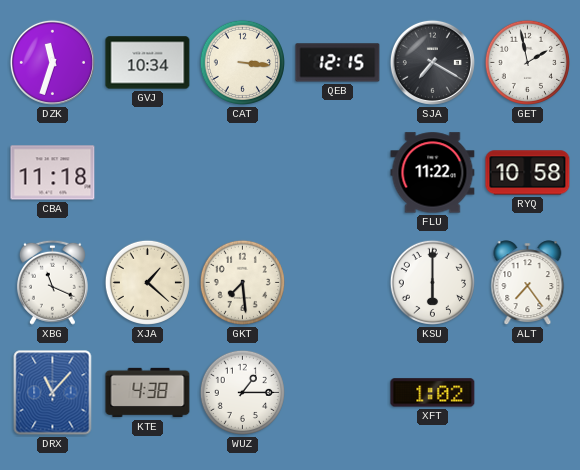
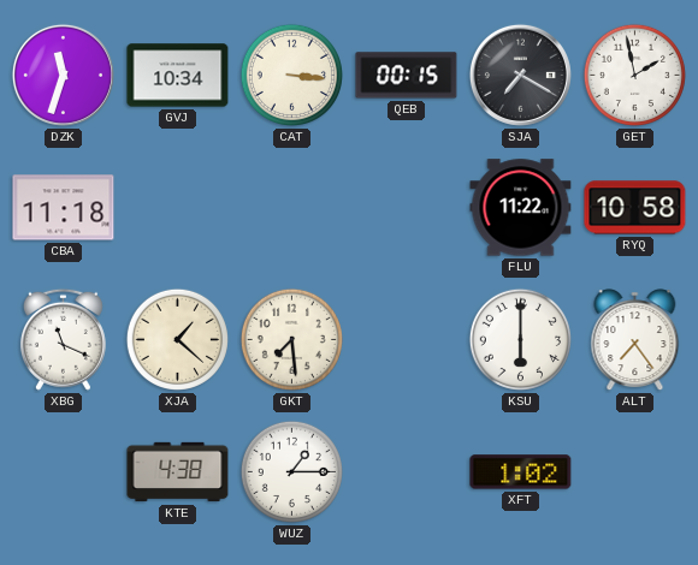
QEB: 12:15 -> 00:15
DRX: 11:07 -> none
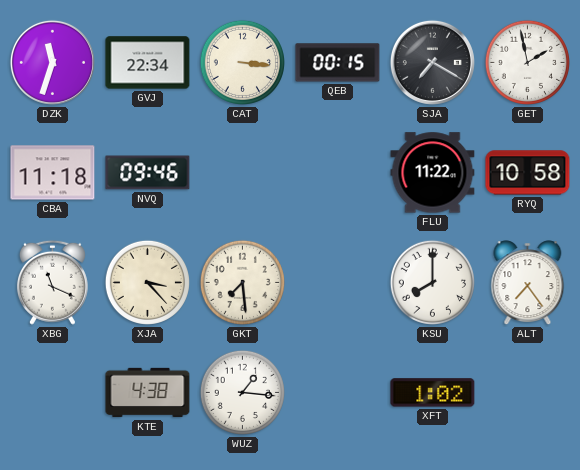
GVJ: 10:34 -> 22:34
NVQ: none -> 09:46
XJA: 1:22 -> 3:23
KSU: 6:00 -> 8:00
WUZ: 1:15 -> 1:16
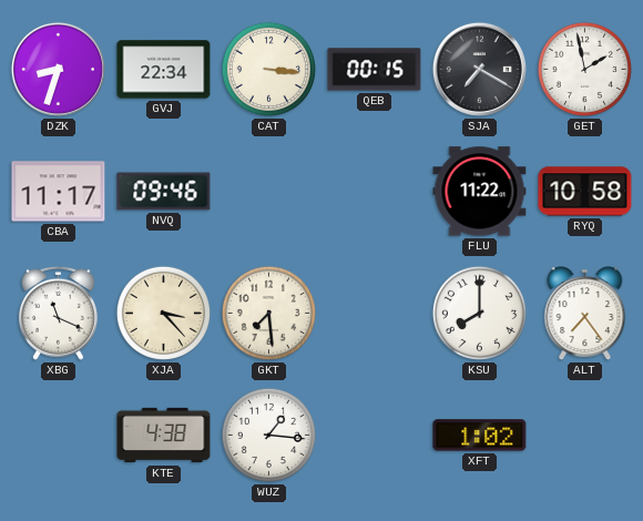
DZK: 11:33 -> 8:33
CBA: 11:18 -> 11:17
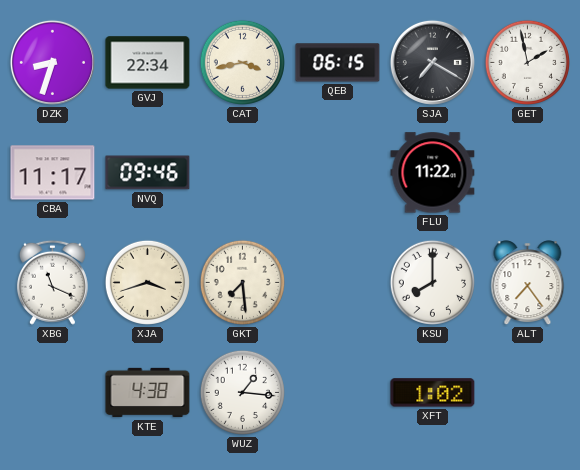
CAT: 3:16 -> 3:43
QEB: 00:15 -> 06:15
RYQ: 10:58 -> none
XJA: 3:23 -> 3:42
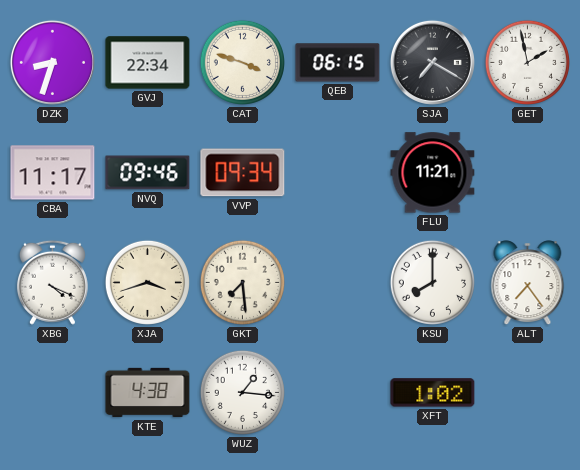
CAT: 3:43 -> 3:48
VVP: none -> 09:34
FLU: 11:22 -> 11:21
XBG: 11:19 -> 4:19
